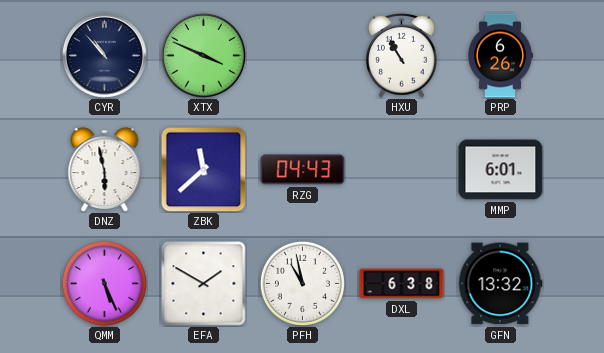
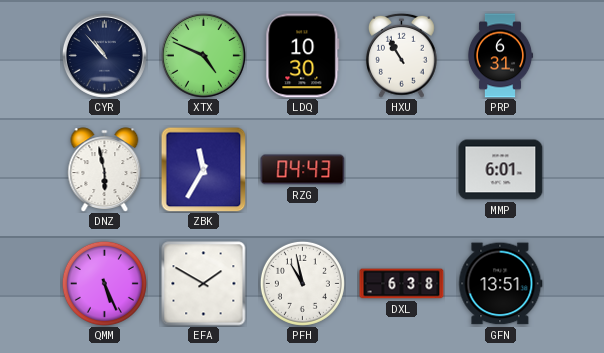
XTX: 3:49 -> 4:49
LDQ: none -> 10:30
PRP: 6:26 -> 6:31
ZBK: 11:38 -> 11:35
GFN: 13:32 -> 13:51
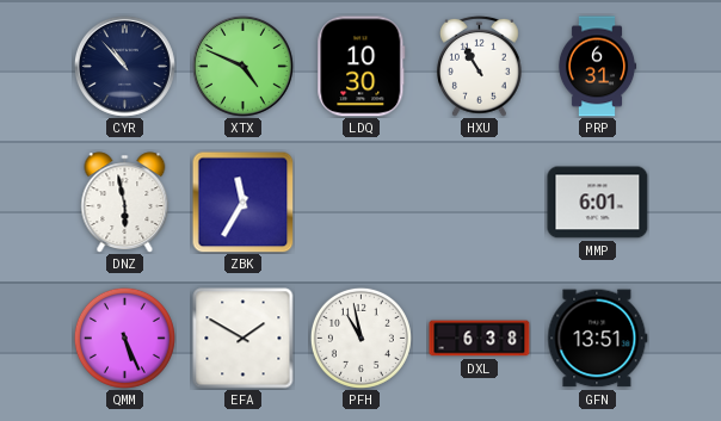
RZG: 04:43 -> none
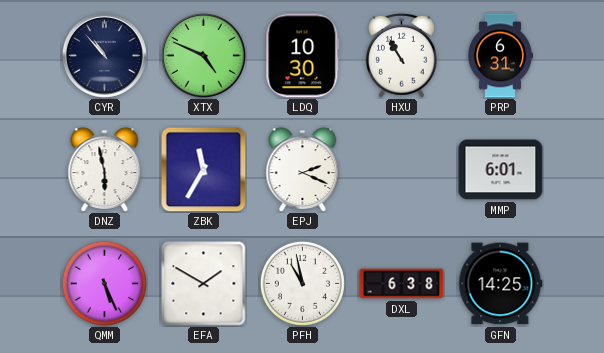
EPJ: none -> 2:19
GFN: 13:51 -> 14:25
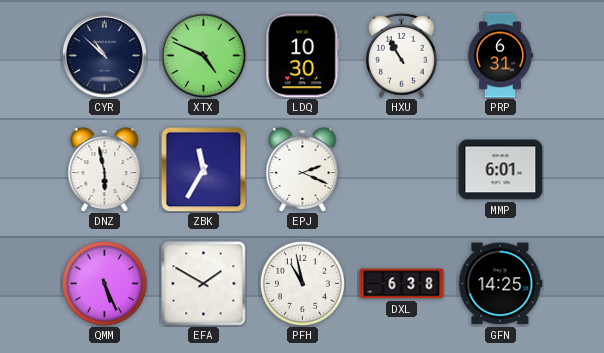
CYR: 10:53 -> 10:52
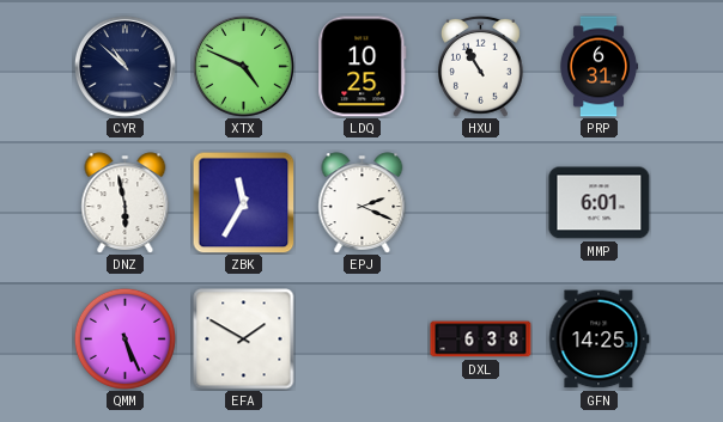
LDQ: 10:30 -> 10:25
PFH: 10:58 -> none
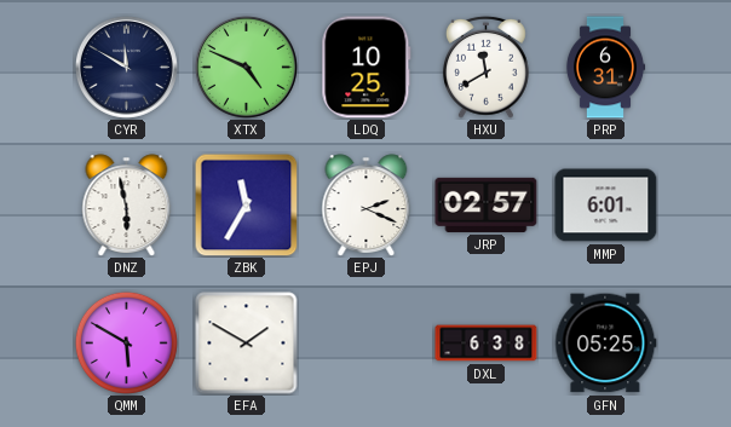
CYR: 10:52 -> 11:50
HXU: 10:55 -> 11:40
JRP: none -> 02:57
QMM: 5:26 -> 5:50
GFN: 14:25 -> 05:25
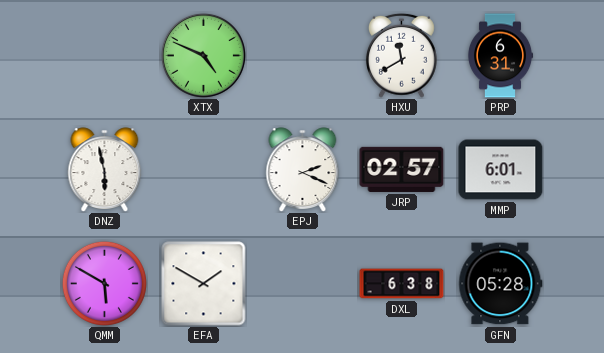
CYR: 11:50 -> none
LDQ: 10:25 -> none
ZBK: 11:35 -> none
GFN: 05:25 -> 05:28
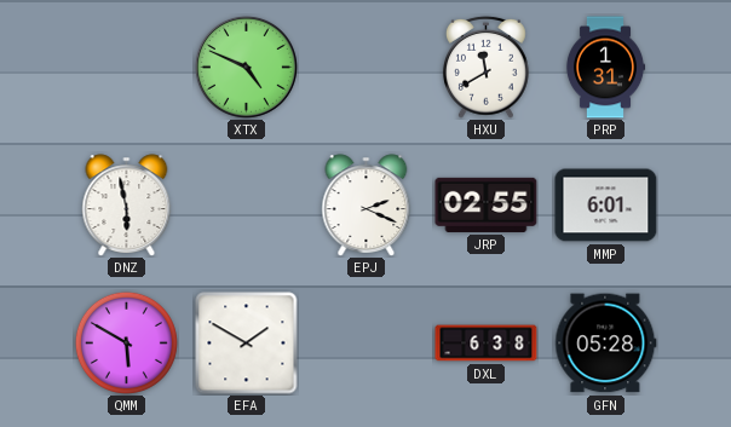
PRP: 6:31 -> 1:31
JRP: 02:57 -> 02:55
